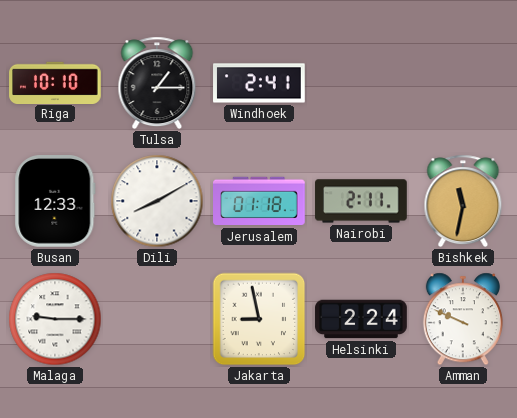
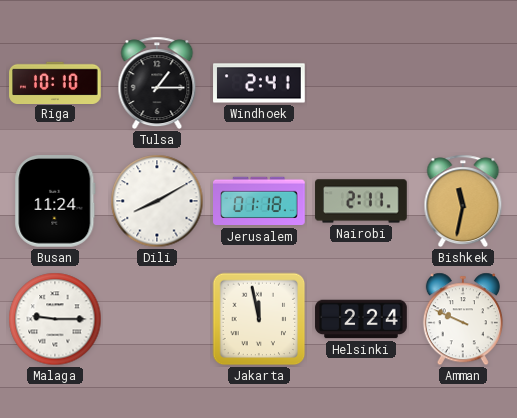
Busan: 12:33 -> 11:24
Jakarta: 8:58 -> 11:58
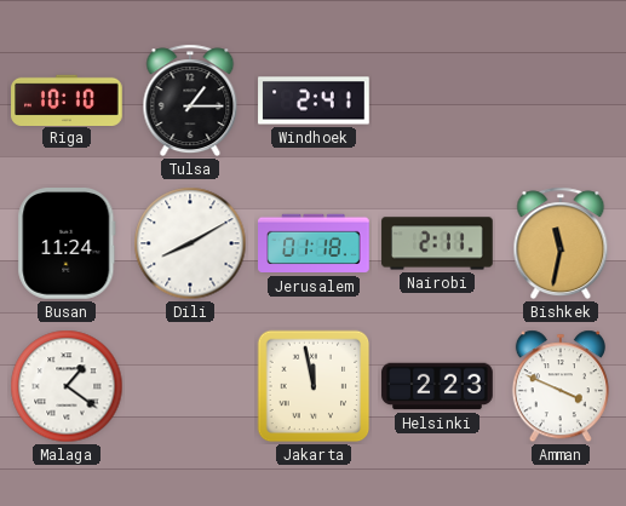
Malaga: 9:15 -> 1:21
Helsinki: 2:24 -> 2:23
Amman: 9:49 -> 3:49
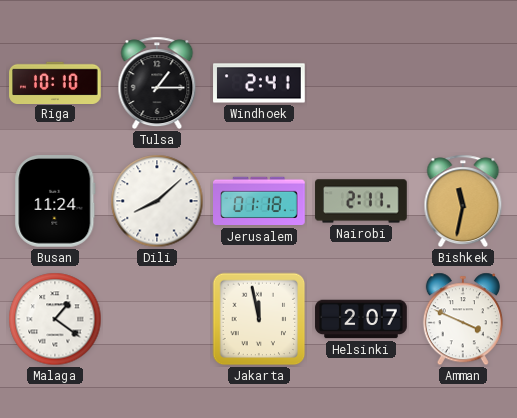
Dili: 8:10 -> 8:08
Helsinki: 2:23 -> 2:07
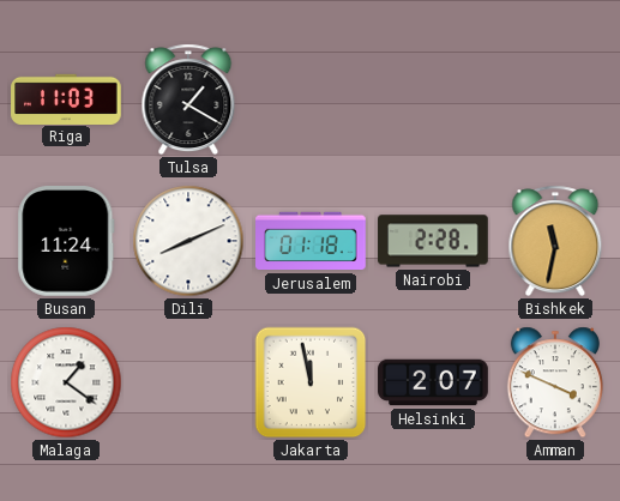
Riga: 10:10 -> 11:03
Tulsa: 1:15 -> 1:20
Windhoek: 2:41 -> none
Dili: 8:08 -> 8:11
Nairobi: 2:11 -> 2:28
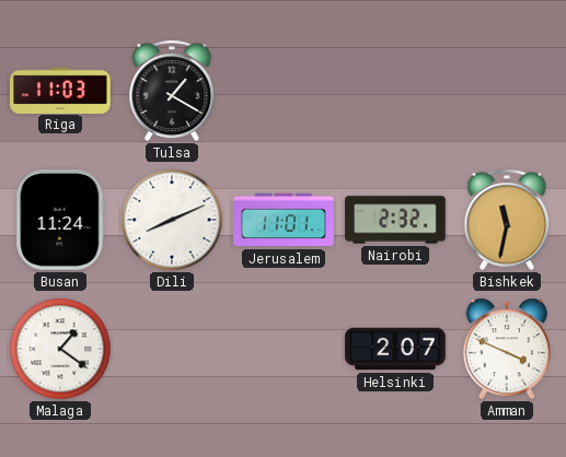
Jerusalem: 01:18 -> 11:01
Nairobi: 2:28 -> 2:32
Jakarta: 11:58 -> none
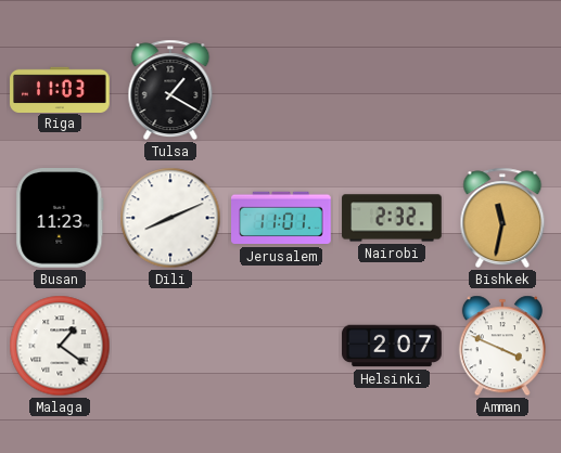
Busan: 11:24 -> 11:23
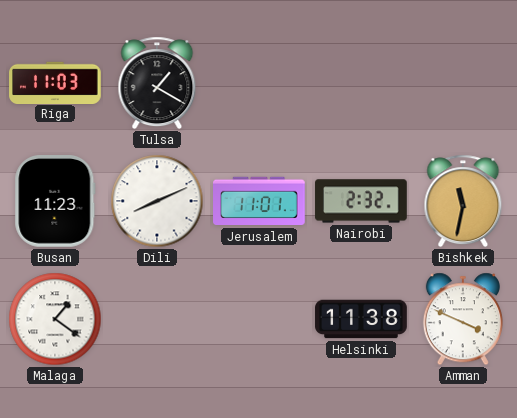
Helsinki: 2:07 -> 11:38
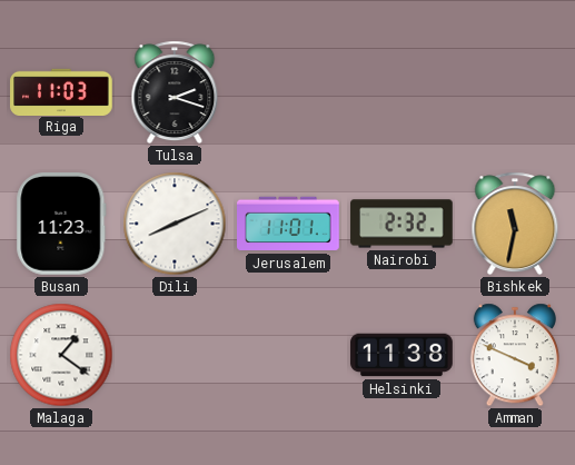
Tulsa: 1:20 -> 2:18
